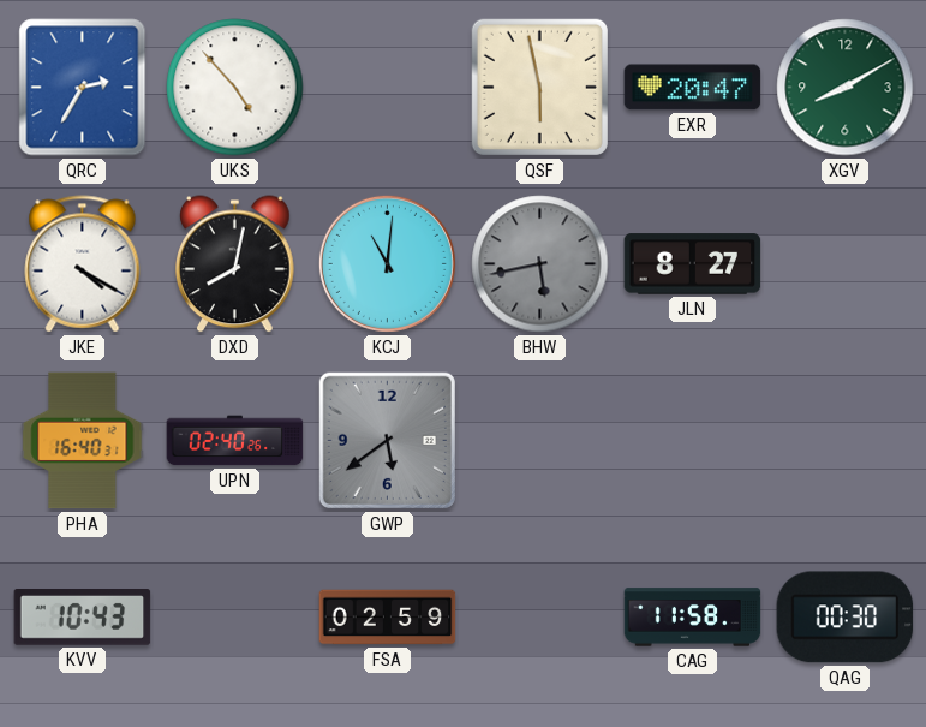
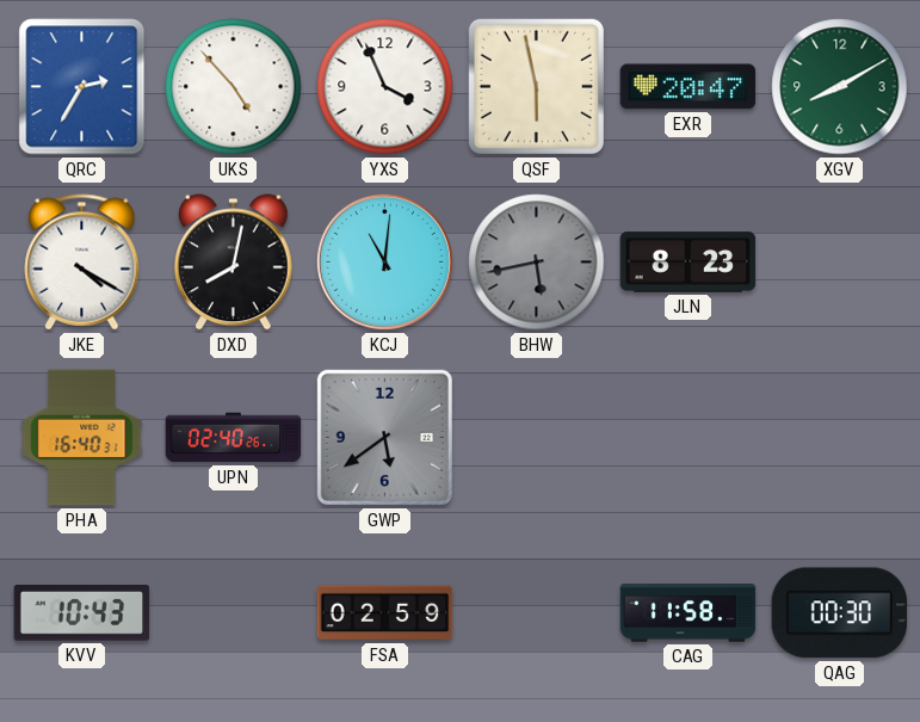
YXS: none -> 3:56
JLN: 8:27 -> 8:23
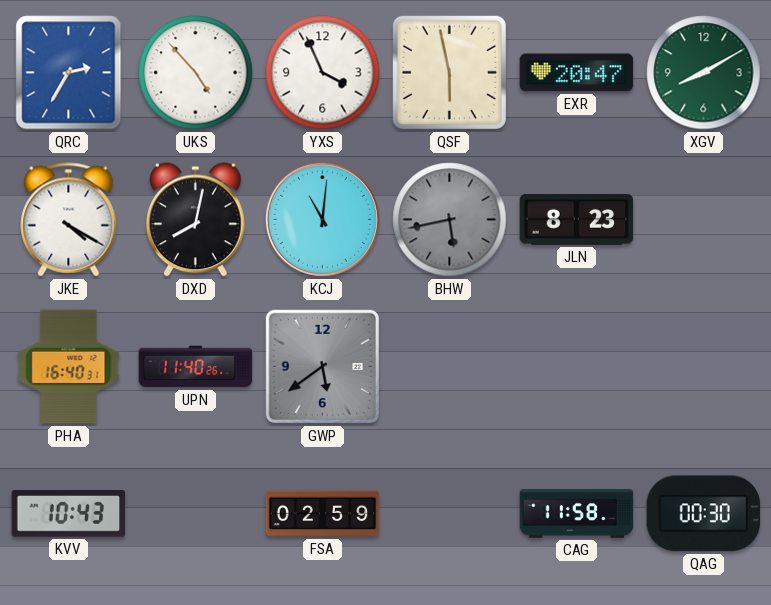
UPN: 02:40 -> 11:40
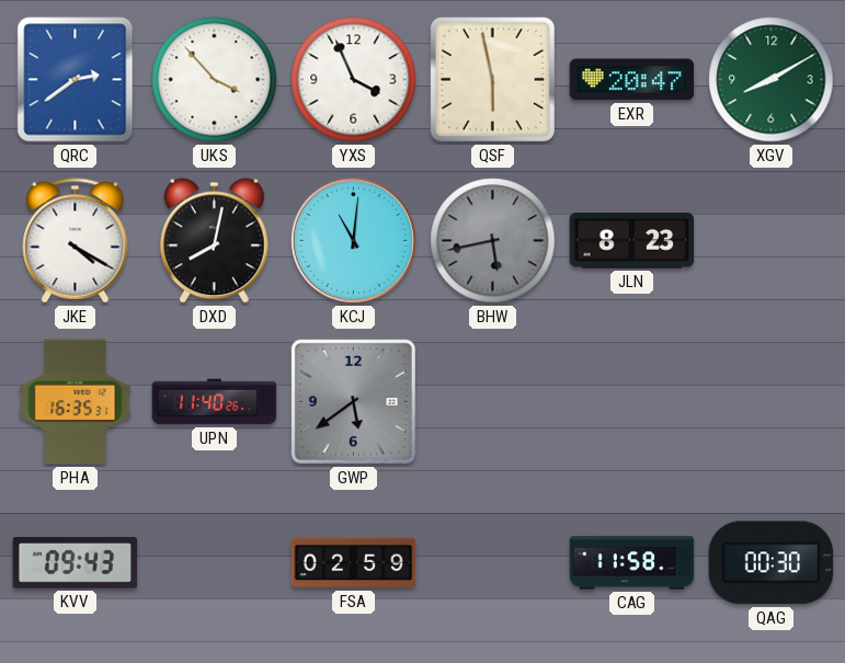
QRC: 2:35 -> 2:39
UKS: 4:53 -> 3:53
PHA: 16:40 -> 16:35
KVV: 10:43 -> 09:43
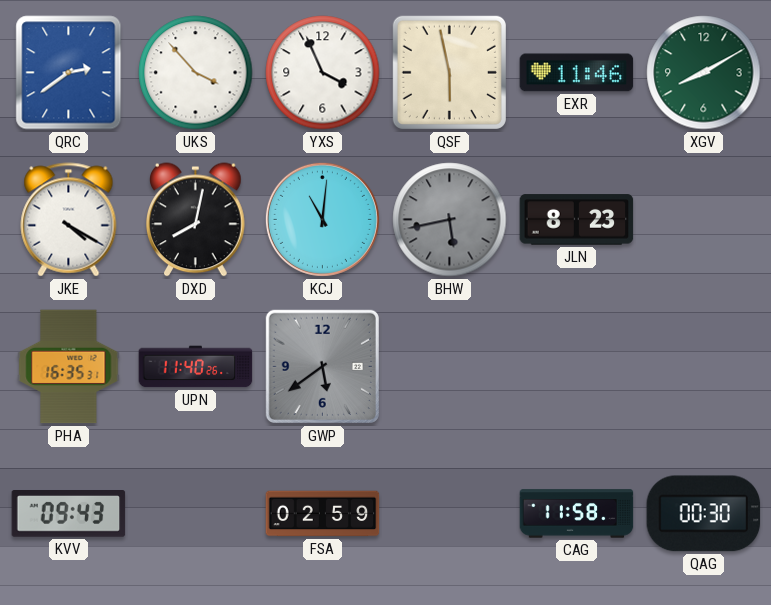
EXR: 20:47 -> 11:46
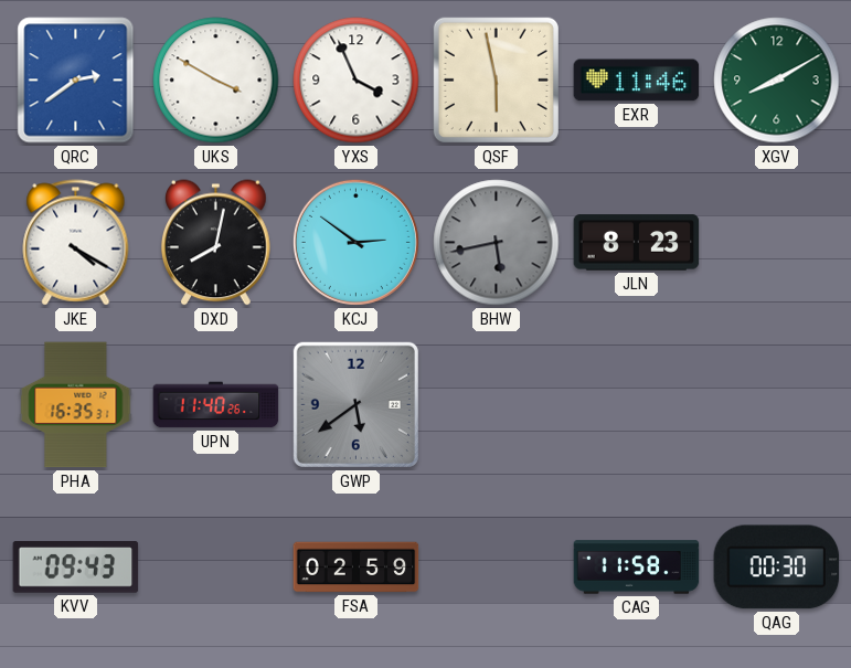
UKS: 3:53 -> 3:50
KCJ: 11:01 -> 2:51
